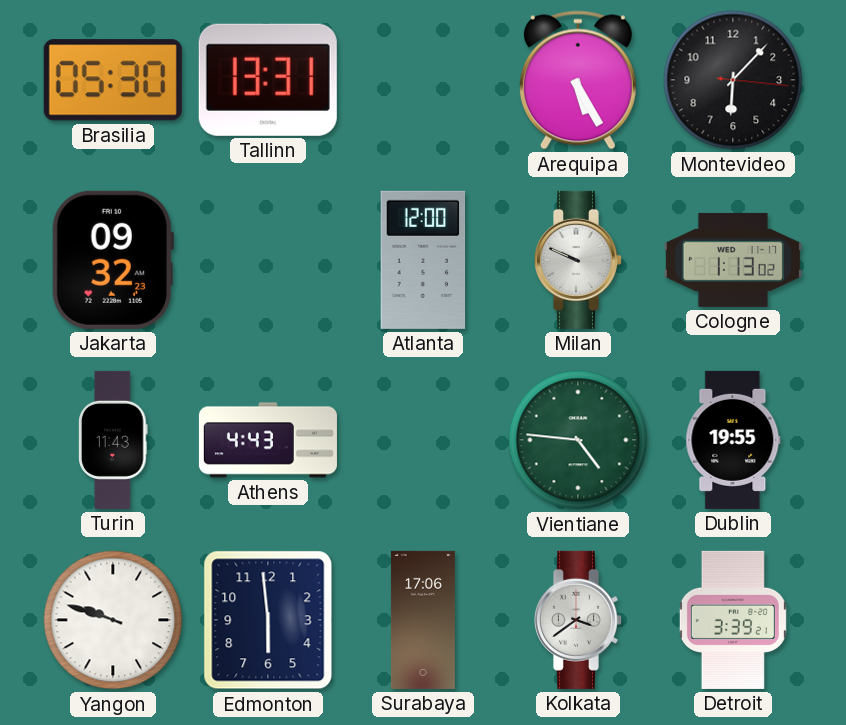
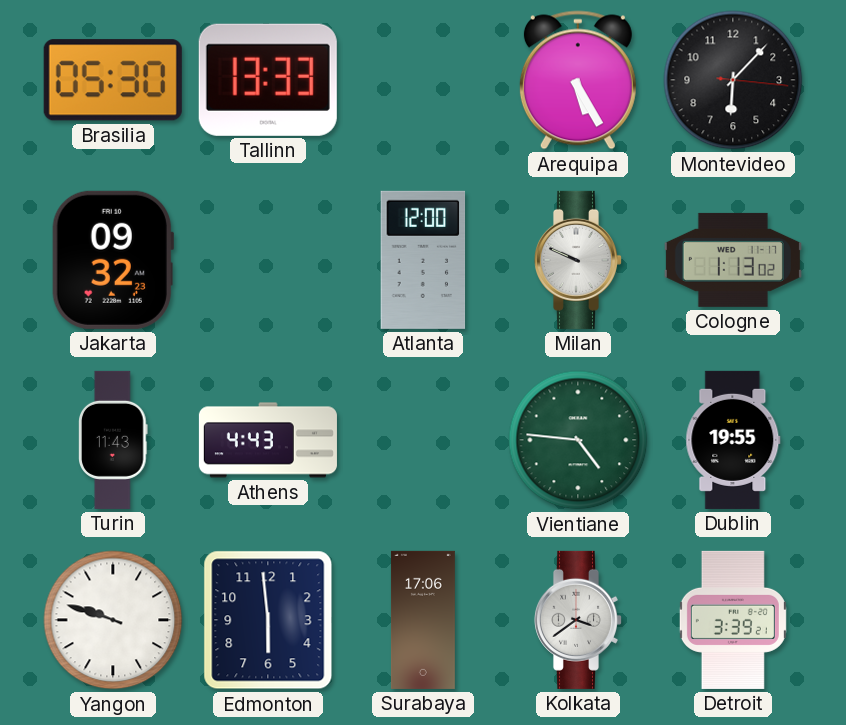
Tallinn: 13:31 -> 13:33
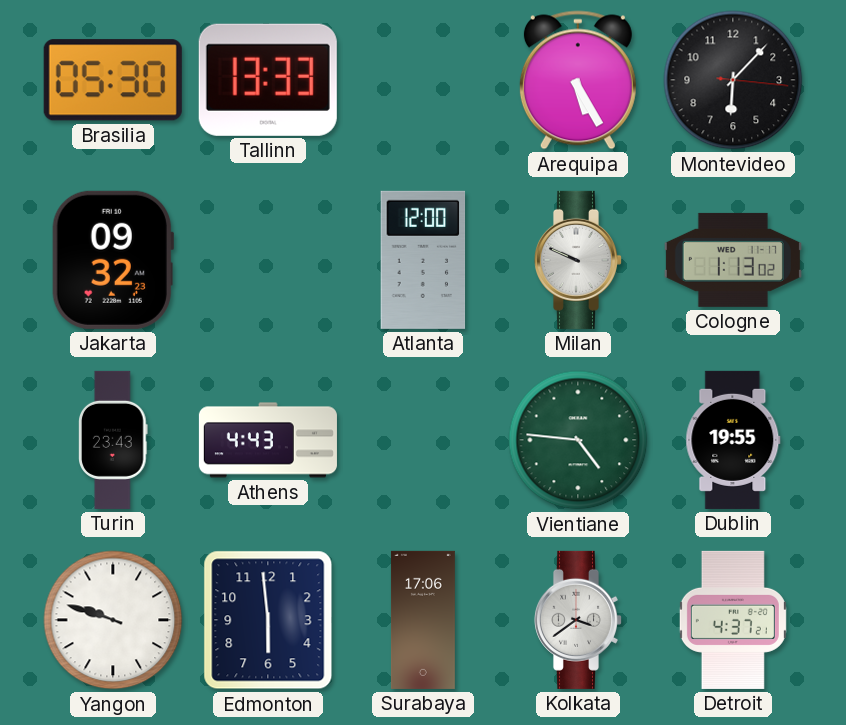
Turin: 11:43 -> 23:43
Detroit: 3:39 -> 4:37
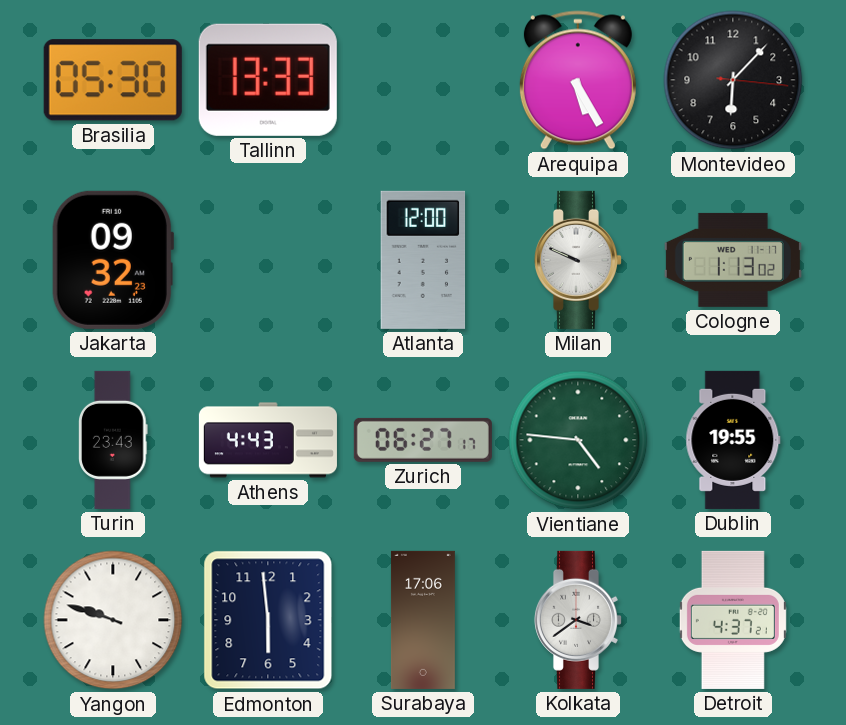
Zurich: none -> 06:27
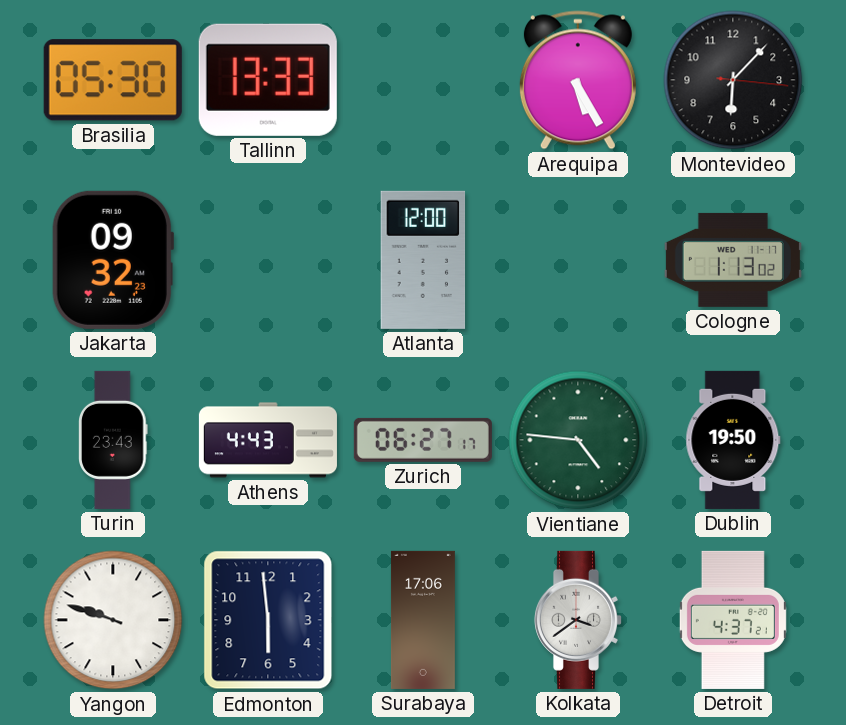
Milan: 9:49 -> none
Dublin: 19:55 -> 19:50
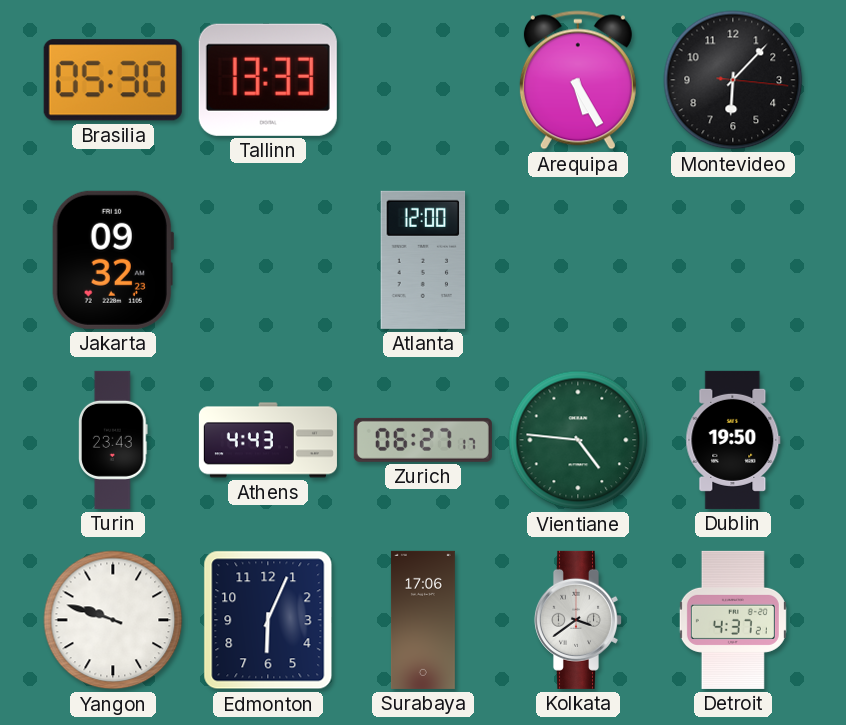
Cologne: 1:13 -> none
Edmonton: 5:59 -> 6:04
